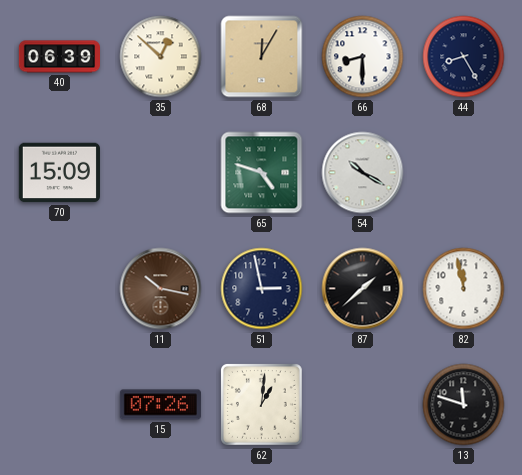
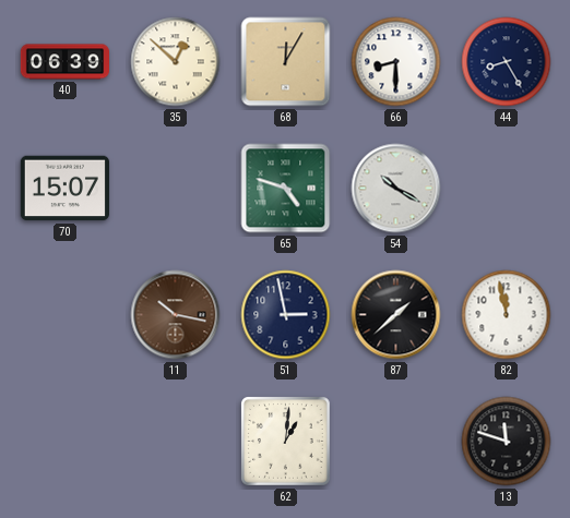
70: 15:09 -> 15:07
15: 07:26 -> none
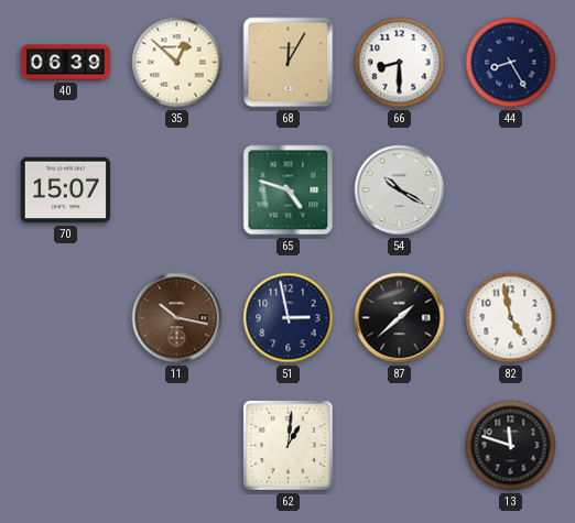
82: 11:58 -> 4:58
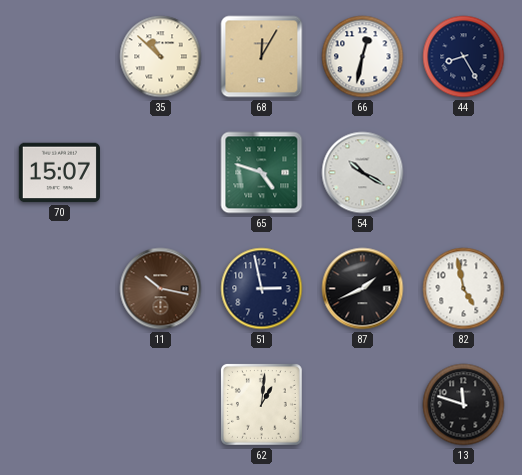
40: 06:39 -> none
35: 12:52 -> 10:52
66: 8:30 -> 12:32
87: 1:38 -> 1:41
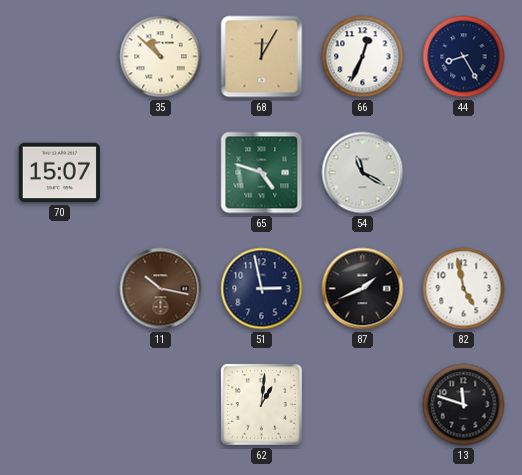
66: 12:32 -> 12:34
54: 10:20 -> 11:20
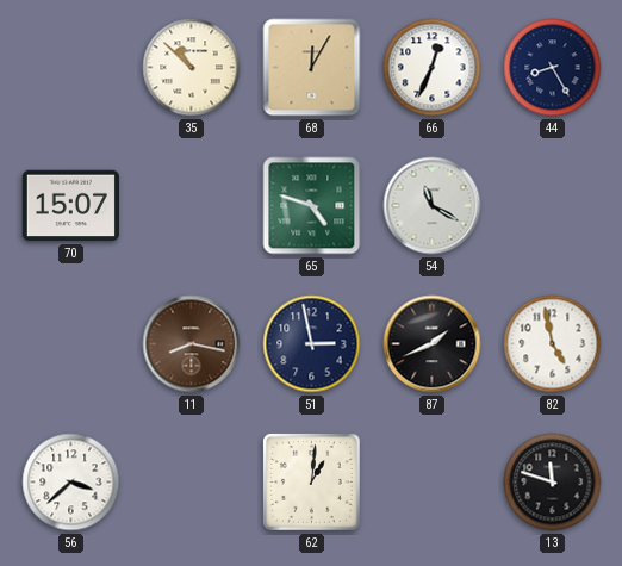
11: 10:17 -> 8:17
56: none -> 3:38
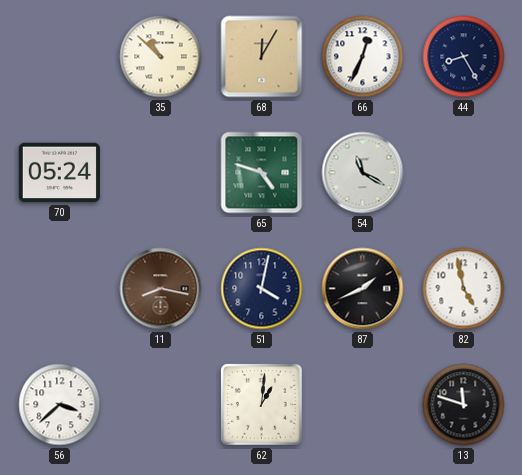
70: 15:07 -> 05:24
51: 2:58 -> 4:02
